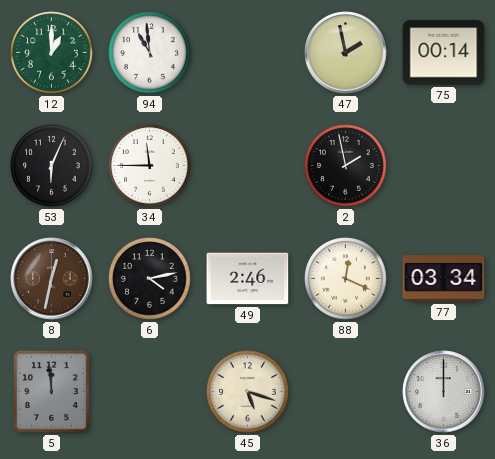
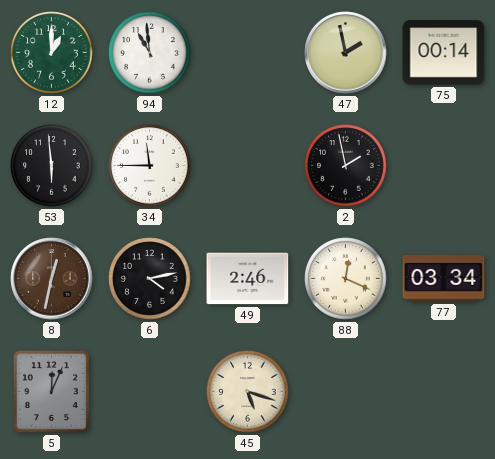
53: 6:04 -> 5:59
5: 11:59 -> 12:04
36: 12:00 -> none
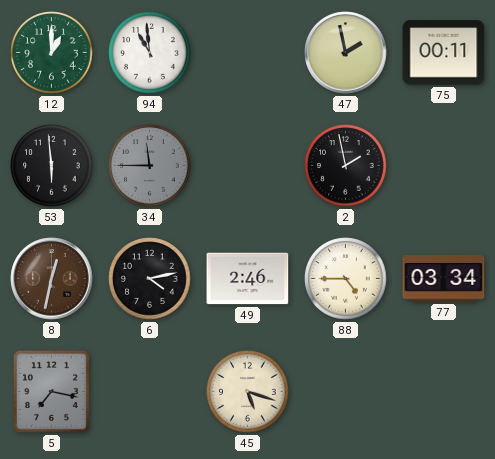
75: 00:14 -> 00:11
34 dial: white -> grey
88: 12:19 -> 4:45
5: 12:04 -> 7:17
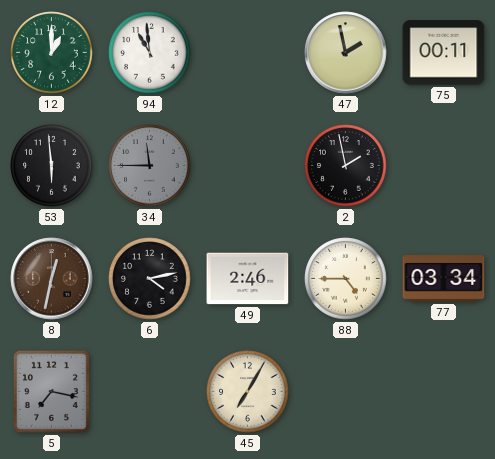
45: 5:18 -> 7:05
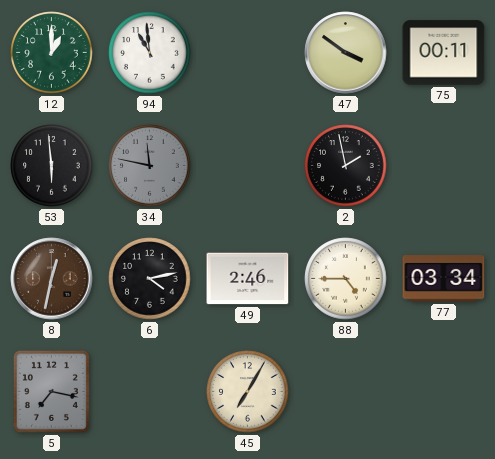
47: 1:58 -> 3:51
34: 11:45 -> 11:47
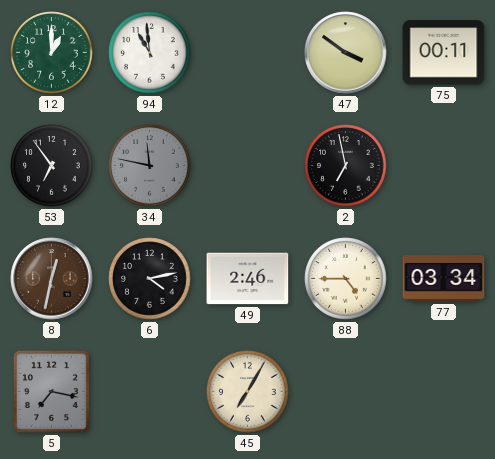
53: 5:59 -> 6:54
2: 1:58 -> 6:58
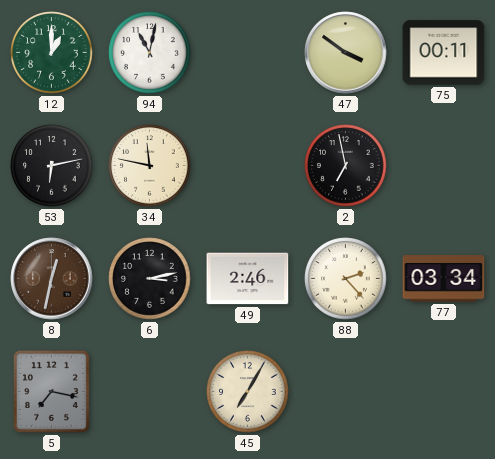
94: 10:59 -> 11:02
53: 6:54 -> 6:13
34 dial: grey -> cream
6: 4:13 -> 3:13
88: 4:45 -> 2:23
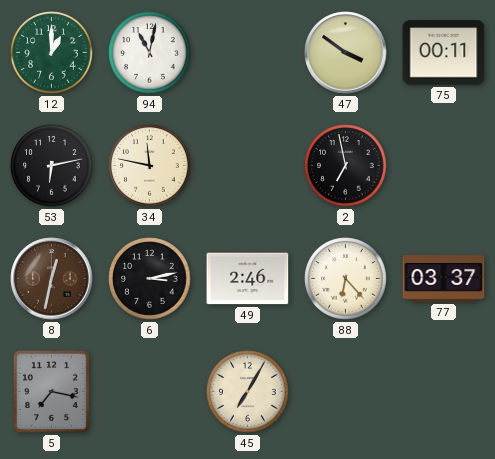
88: 2:23 -> 6:23
77: 03:34 -> 03:37
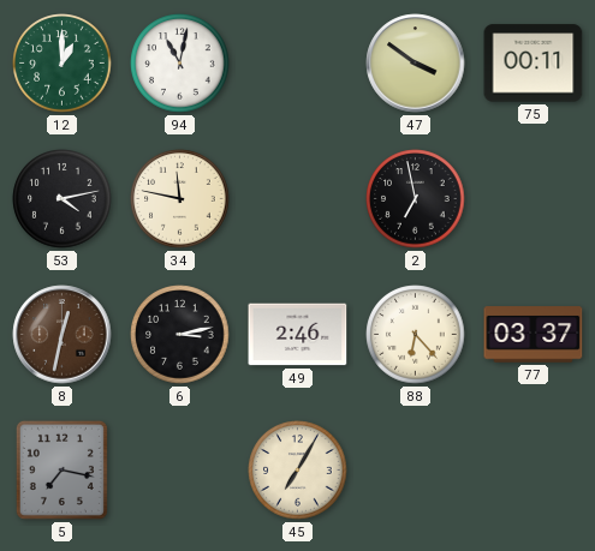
53: 6:13 -> 4:13
